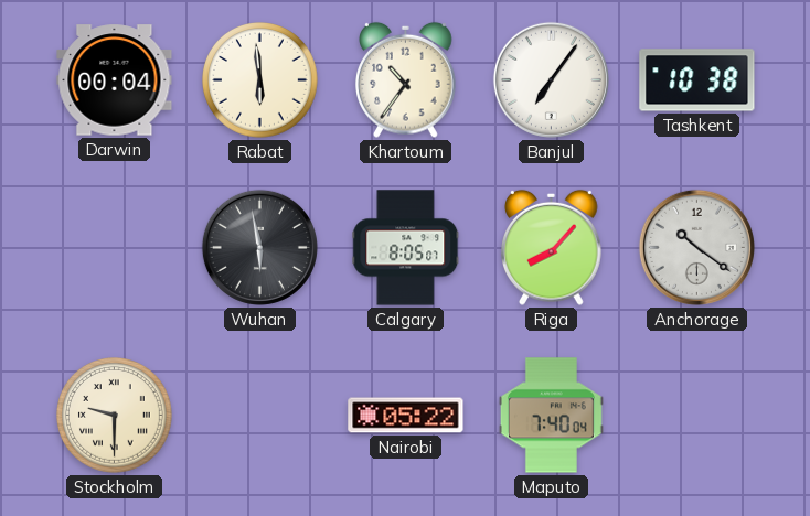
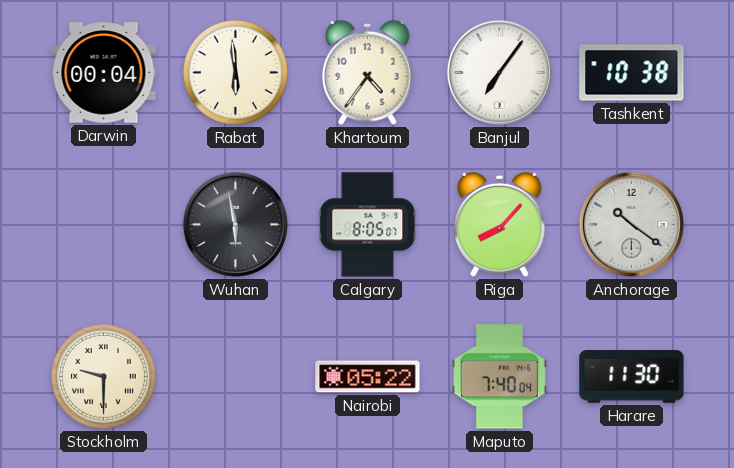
Khartoum: 10:36 -> 4:36
Harare: none -> 11:30
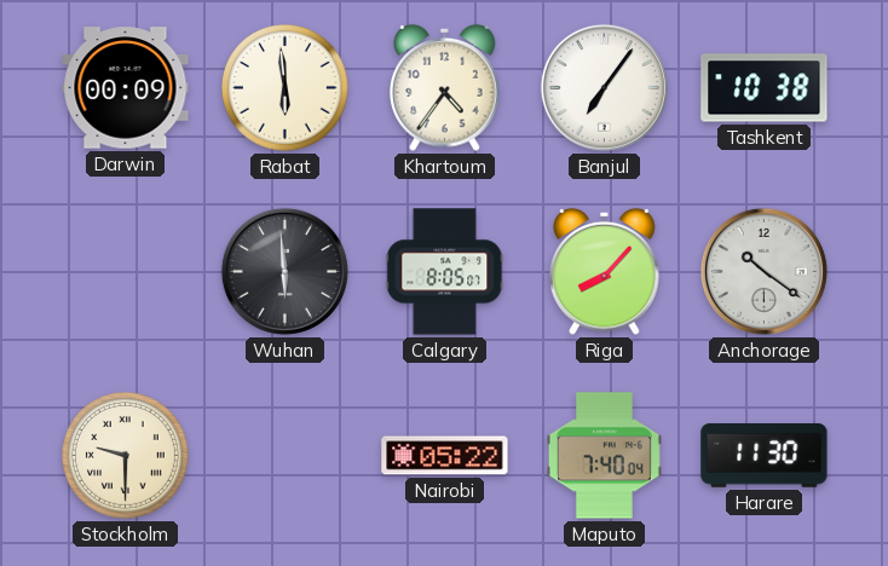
Darwin: 00:04 -> 00:09
Wuhan: 5:58 -> 5:59
